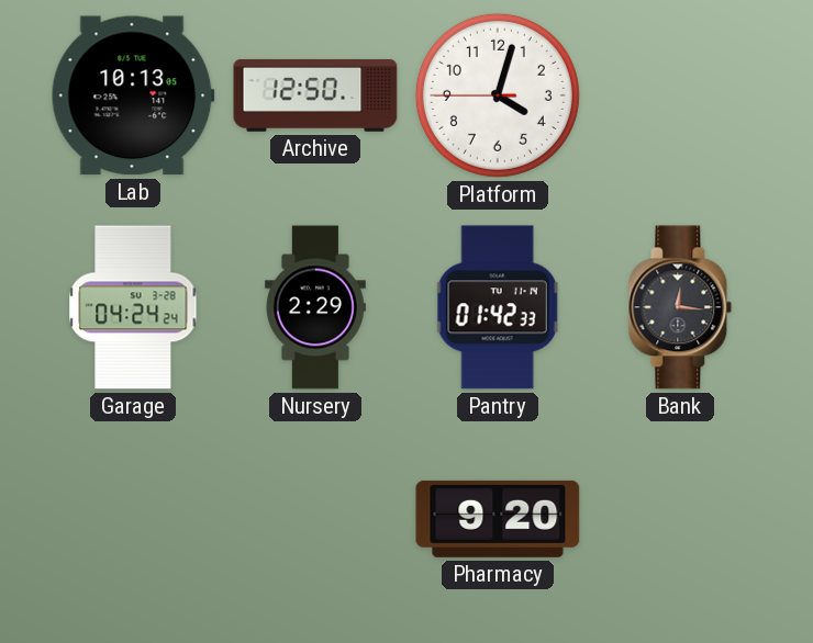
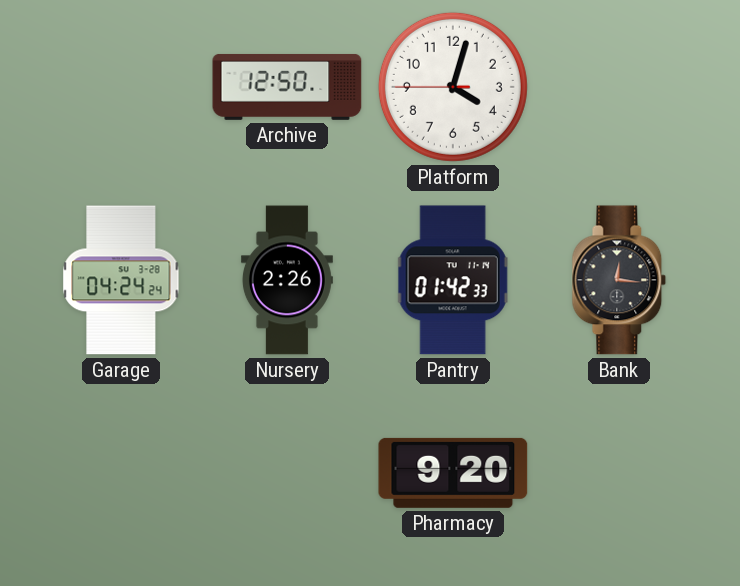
Lab: 10:13 -> none
Nursery: 2:29 -> 2:26
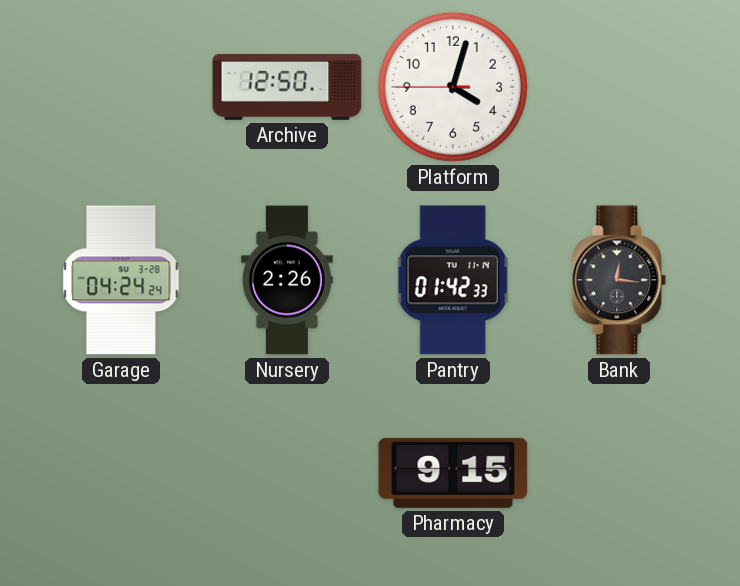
Pharmacy: 9:20 -> 9:15
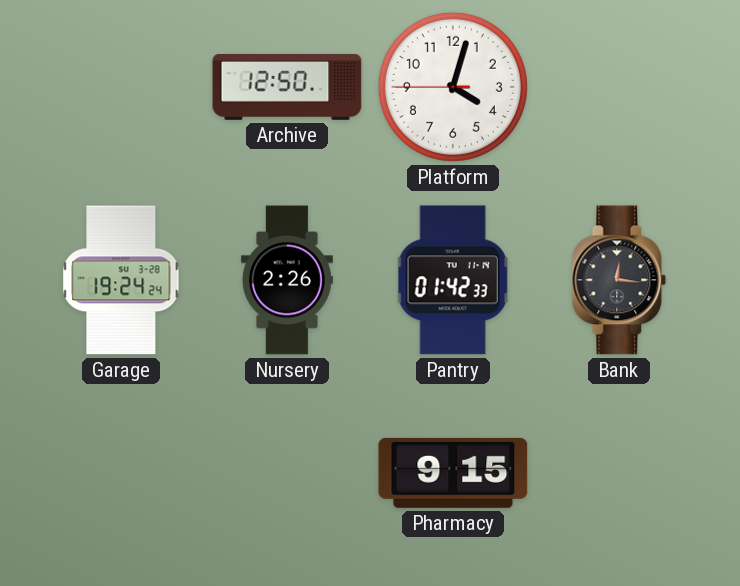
Garage: 04:24 -> 19:24
